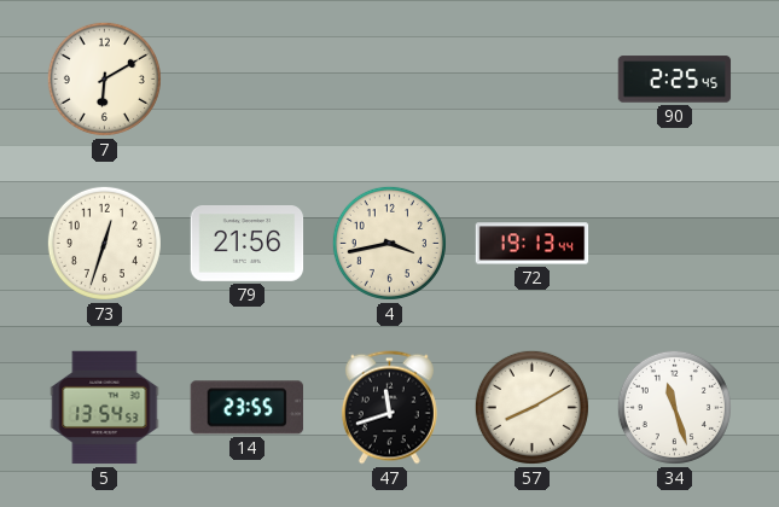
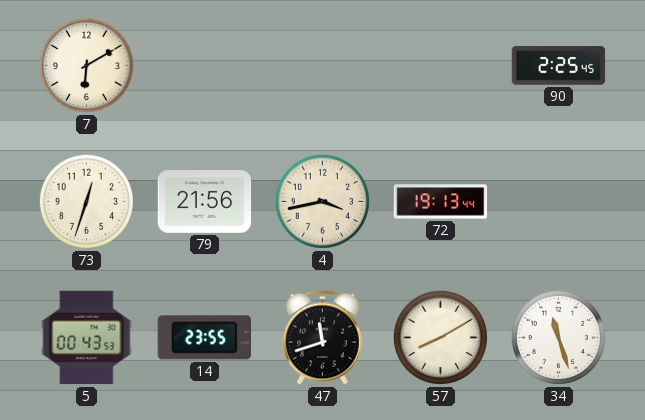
5: 13:54 -> 00:43
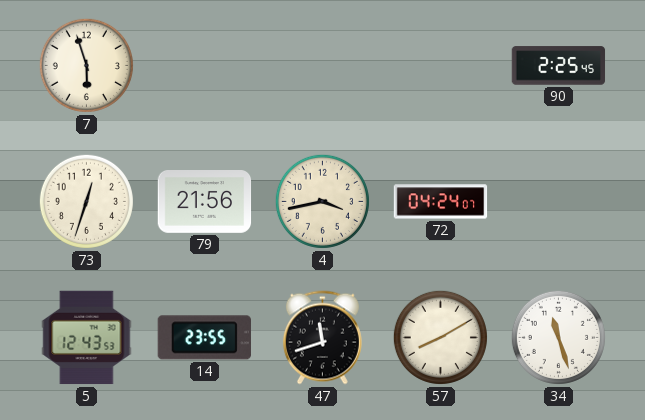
7: 6:10 -> 5:57
72: 19:13 -> 04:24
5: 00:43 -> 12:43
